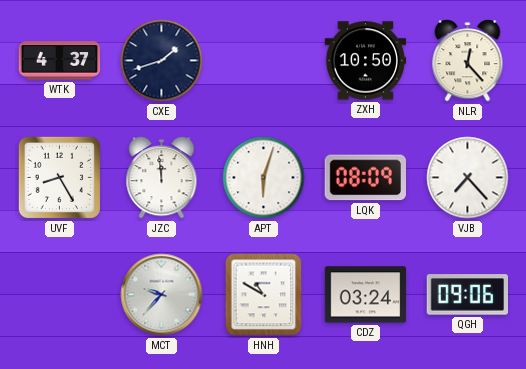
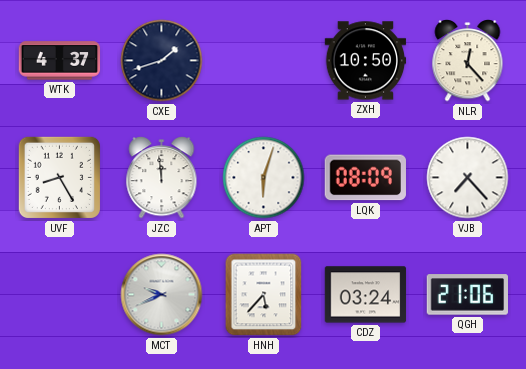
MCT: 9:37 -> 9:41
HNH: 10:50 -> 5:37
QGH: 09:06 -> 21:06
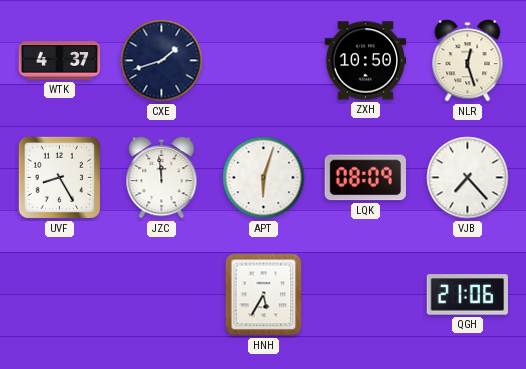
NLR: 12:23 -> 12:27
MCT: 9:41 -> none
HNH: 5:37 -> 5:35
CDZ: 03:24 -> none
